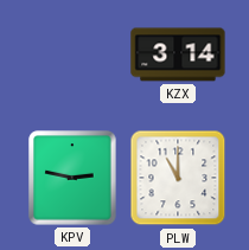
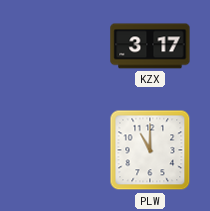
KZX: 3:14 -> 3:17
KPV: 2:47 -> none
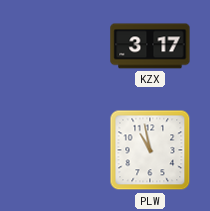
PLW: 11:00 -> 10:58
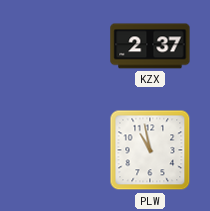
KZX: 3:17 -> 2:37
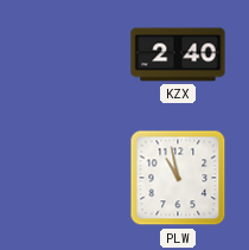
KZX: 2:37 -> 2:40
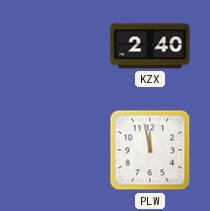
PLW: 10:58 -> 11:58
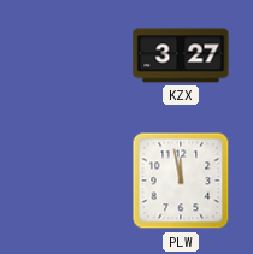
KZX: 2:40 -> 3:27
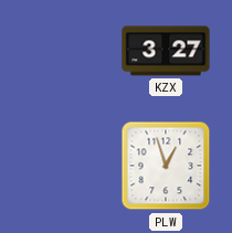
PLW: 11:58 -> 12:57
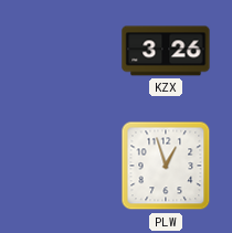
KZX: 3:27 -> 3:26
